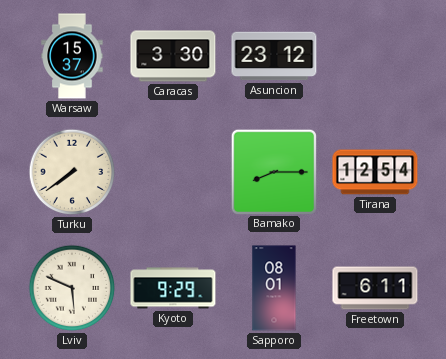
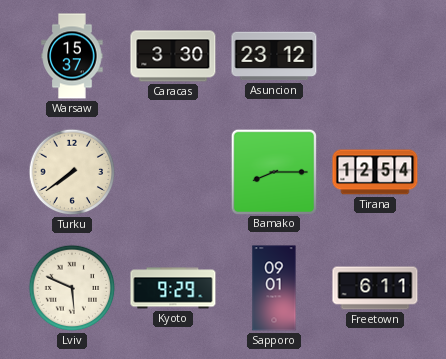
Sapporo: 08:01 -> 09:01
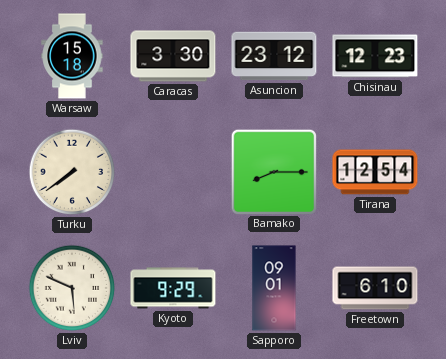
Warsaw: 15:37 -> 15:18
Chisinau: none -> 12:23
Freetown: 6:11 -> 6:10
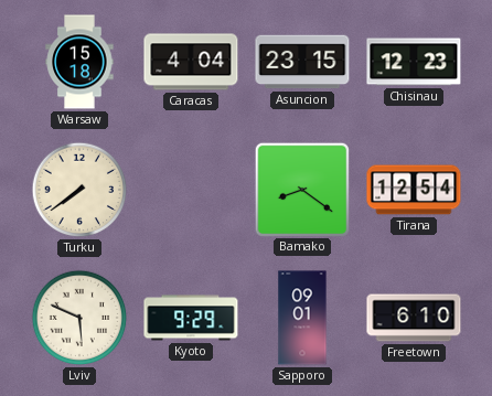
Caracas: 3:30 -> 4:04
Asuncion: 23:12 -> 23:15
Bamako: 8:15 -> 8:21
